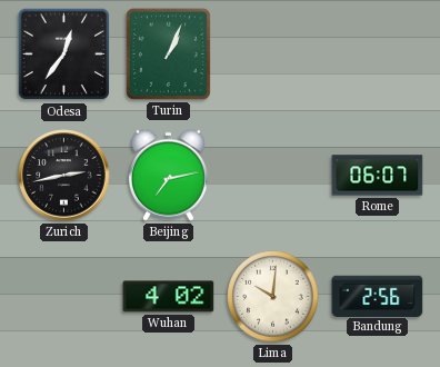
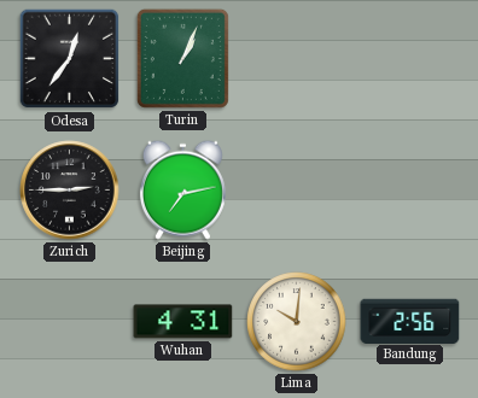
Zurich: 2:43 -> 2:45
Rome: 06:07 -> none
Wuhan: 4:02 -> 4:31
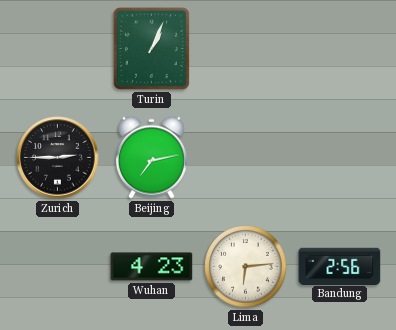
Odesa: 12:36 -> none
Wuhan: 4:31 -> 4:23
Lima: 10:01 -> 6:14
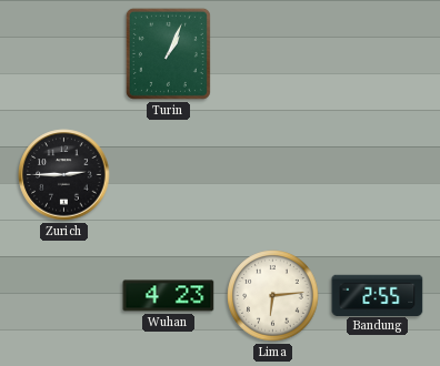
Beijing: 7:13 -> none
Bandung: 2:56 -> 2:55
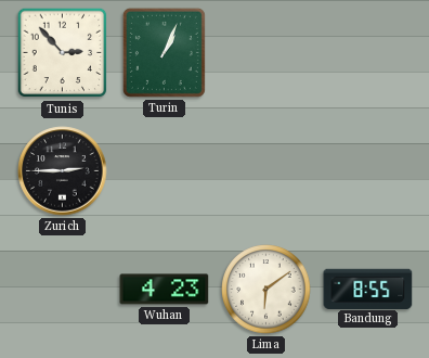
Tunis: none -> 2:53
Lima: 6:14 -> 6:09
Bandung: 2:55 -> 8:55
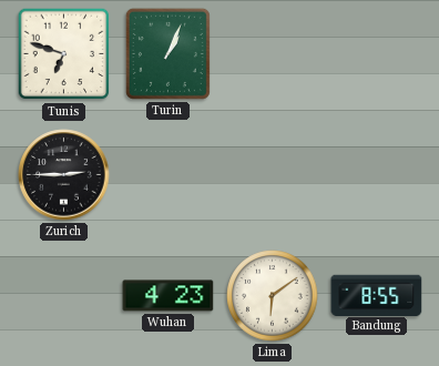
Tunis: 2:53 -> 6:48
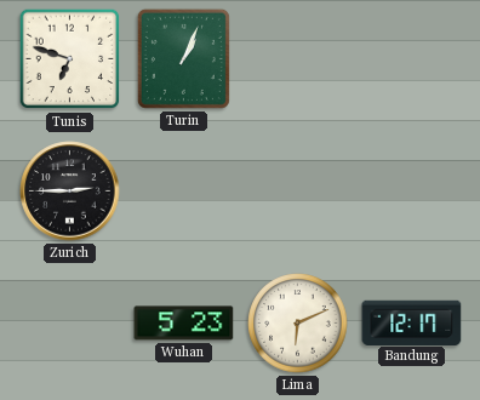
Wuhan: 4:23 -> 5:23
Lima: 6:09 -> 6:11
Bandung: 8:55 -> 12:17
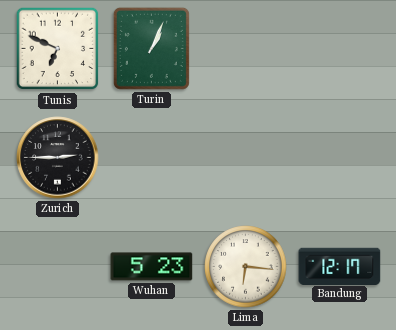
Tunis: 6:48 -> 6:49
Lima: 6:11 -> 6:16
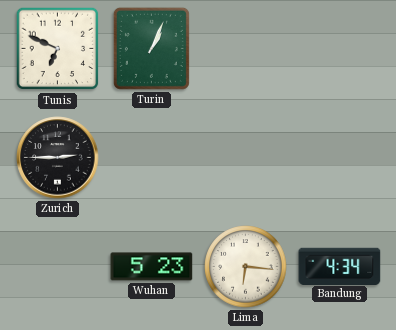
Bandung: 12:17 -> 4:34
